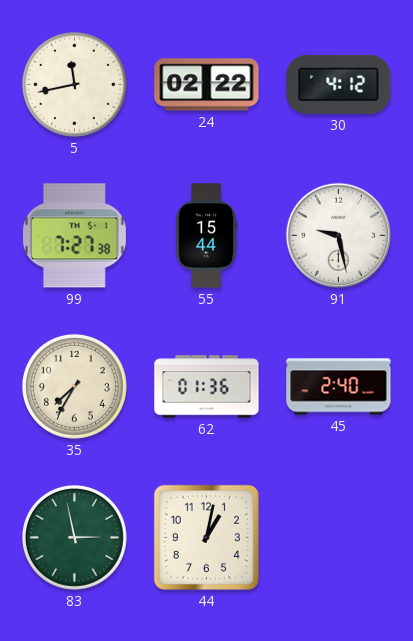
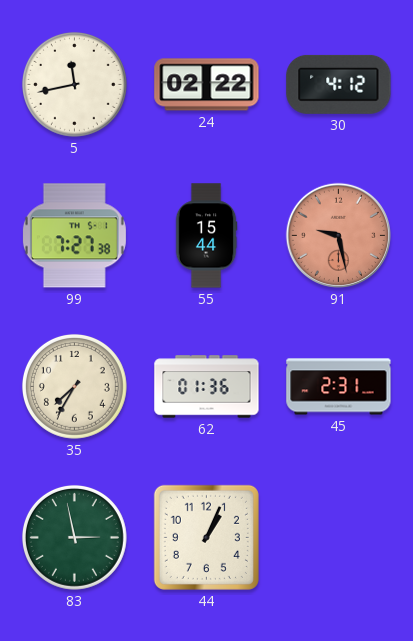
91 dial: white -> salmon
45: 2:40 -> 2:31
44: 1:02 -> 1:04
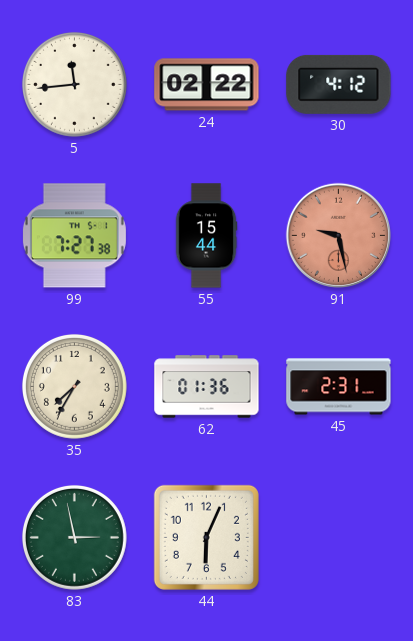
5: 11:43 -> 11:44
44: 1:04 -> 6:04
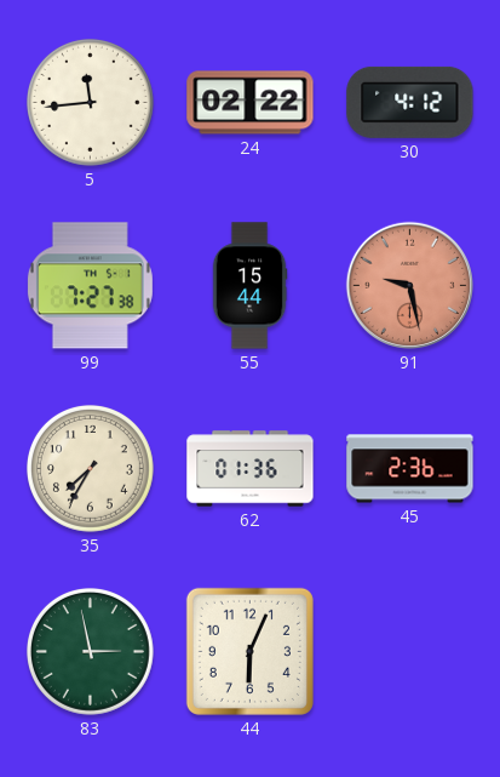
45: 2:31 -> 2:36
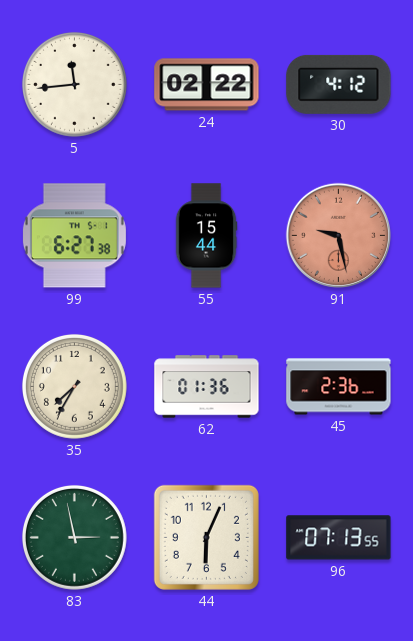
99: 7:27 -> 6:27
96: none -> 07:13
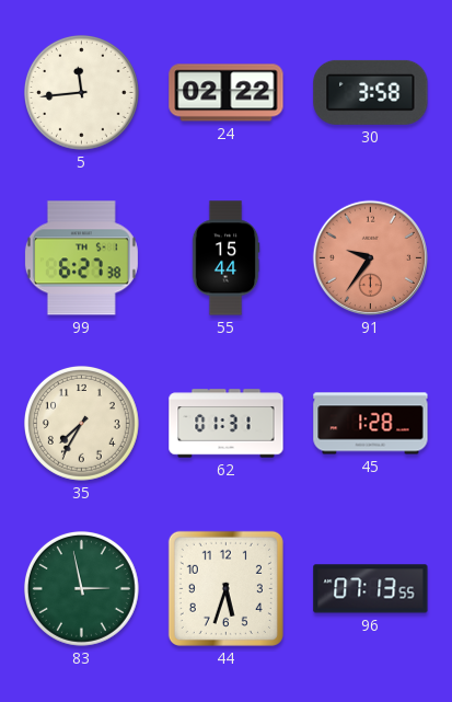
30: 4:12 -> 3:58
91: 9:28 -> 9:36
62: 01:36 -> 01:31
45: 2:36 -> 1:28
44: 6:04 -> 5:33
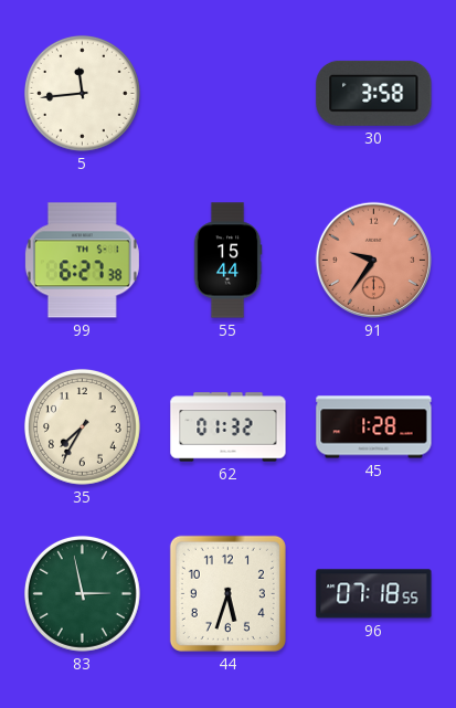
24: 02:22 -> none
62: 01:31 -> 01:32
96: 07:13 -> 07:18
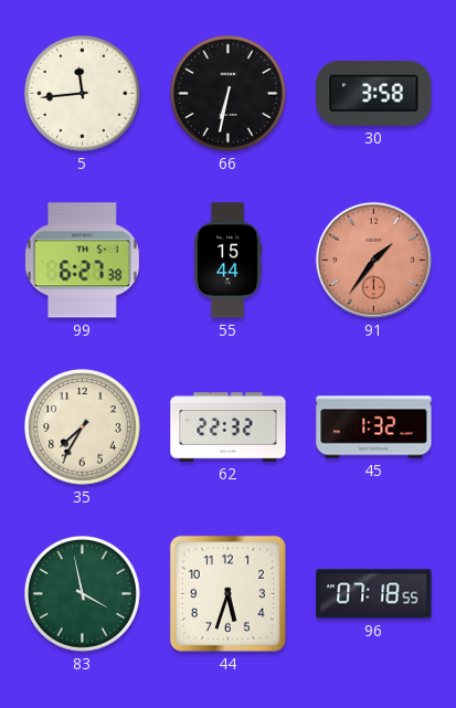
66: none -> 6:32
91: 9:36 -> 1:36
62: 01:32 -> 22:32
45: 1:28 -> 1:32
83: 2:58 -> 3:58
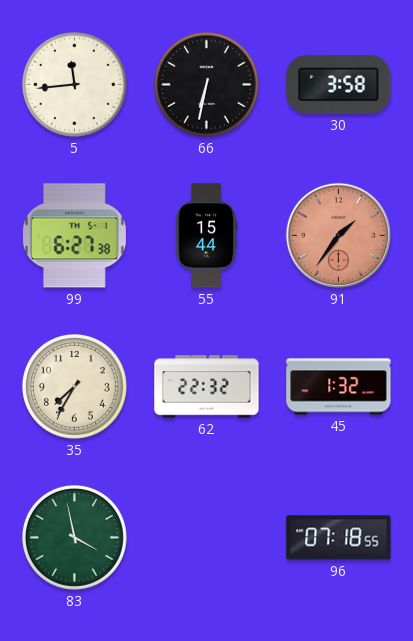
44: 5:33 -> none
